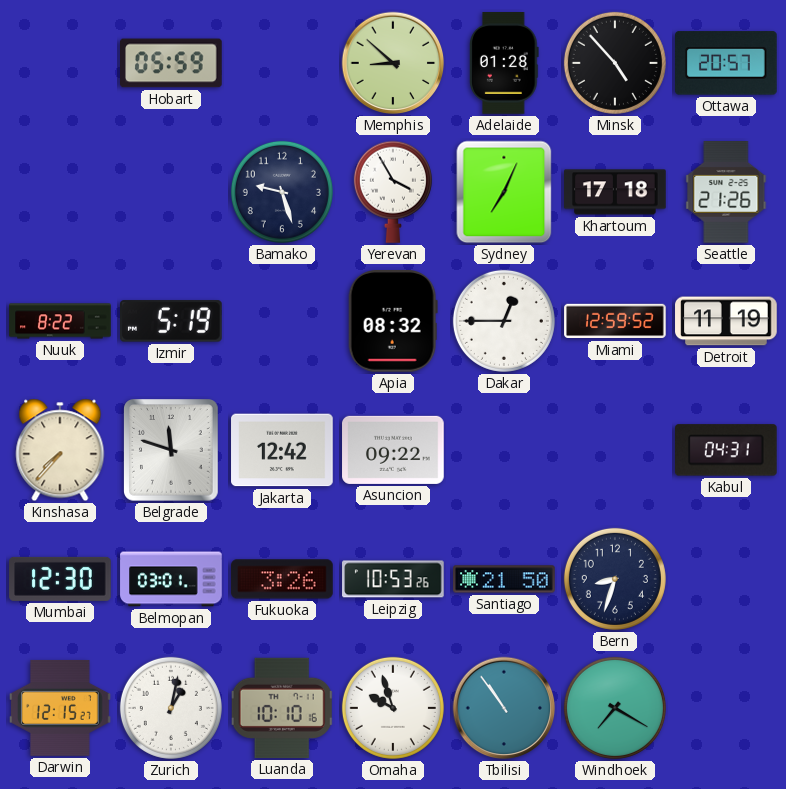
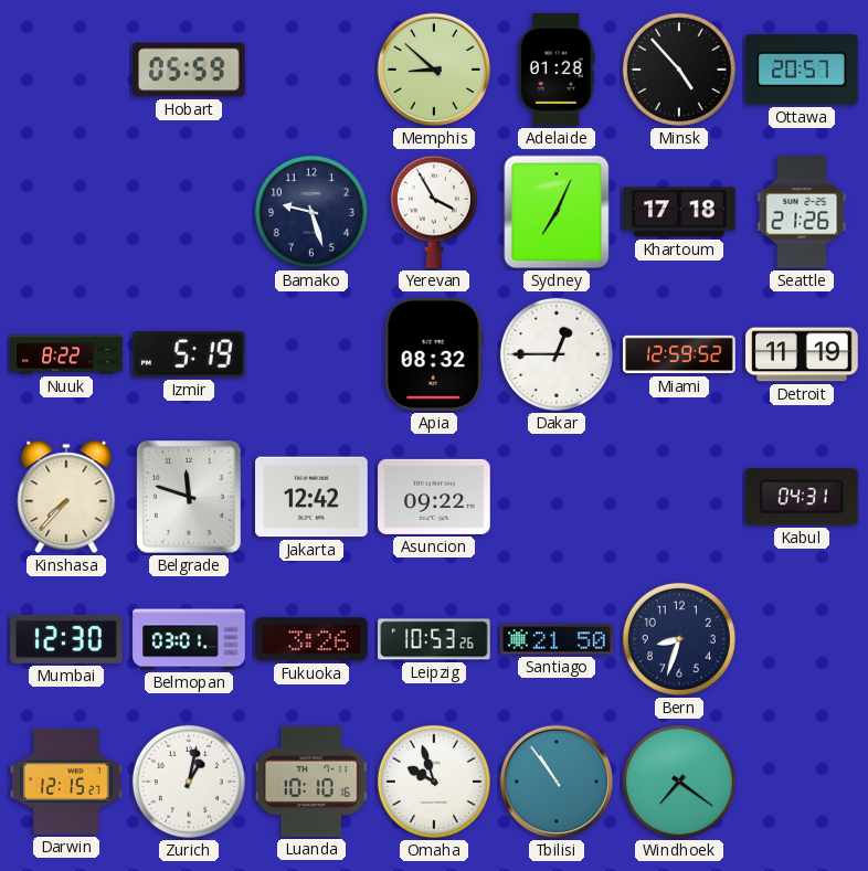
Windhoek: 7:20 -> 7:21
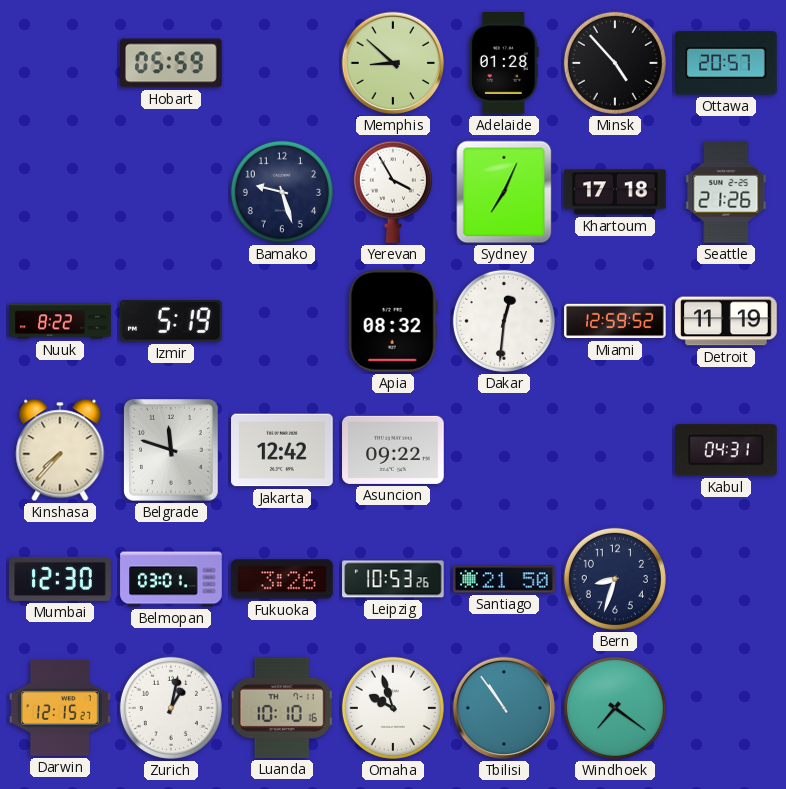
Dakar: 12:45 -> 12:31
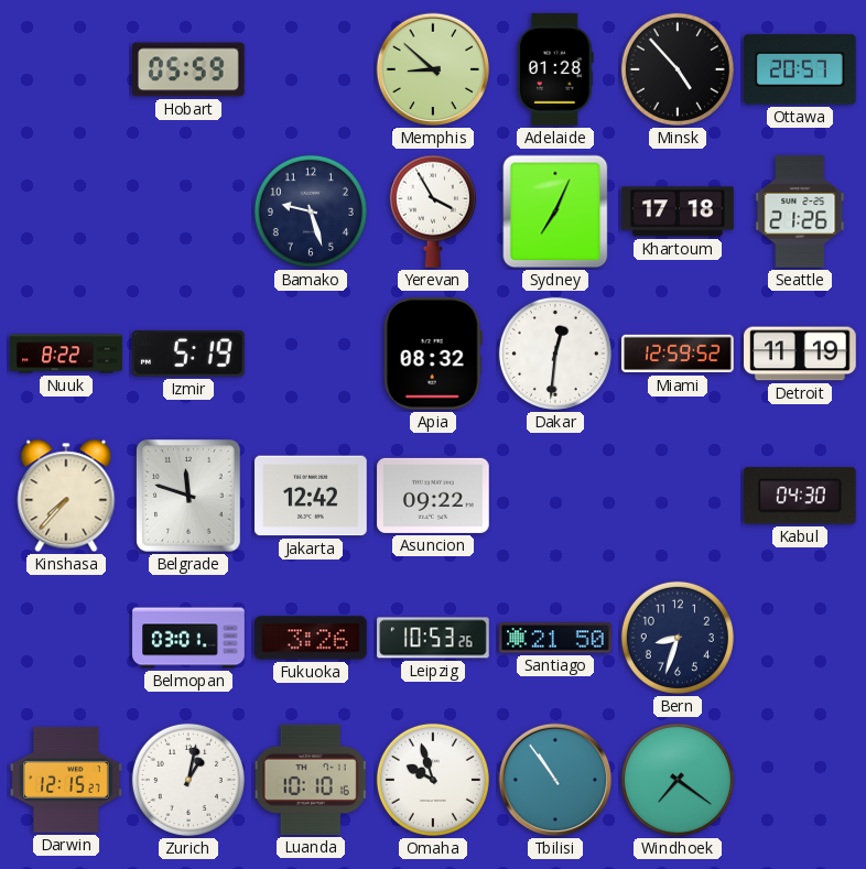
Kabul: 04:31 -> 04:30
Mumbai: 12:30 -> none
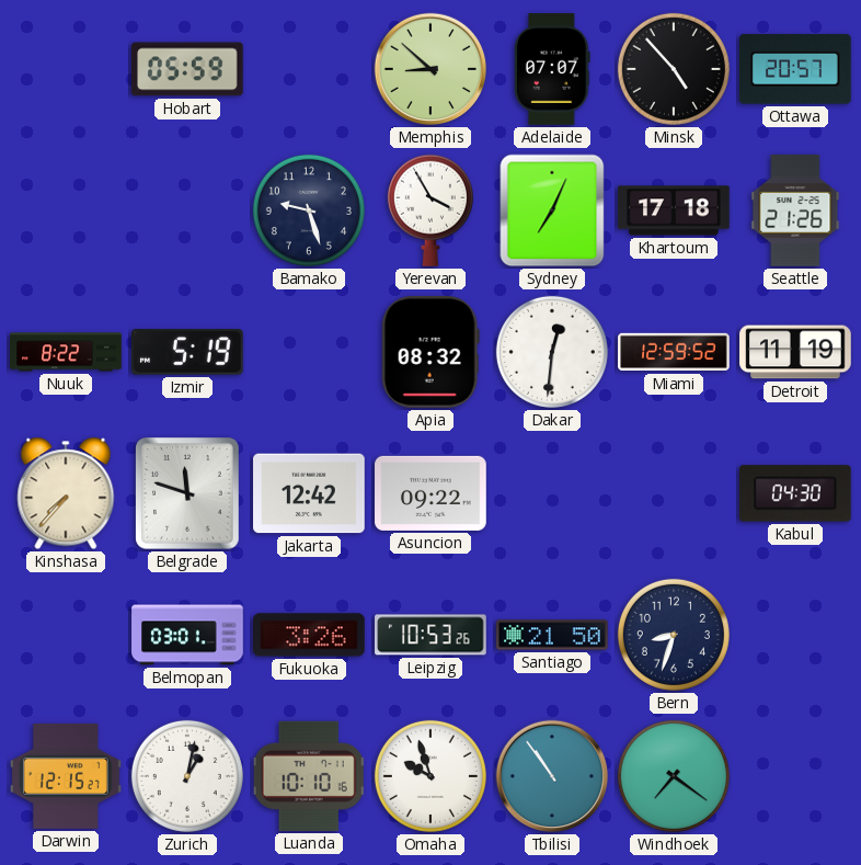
Adelaide: 01:28 -> 07:07
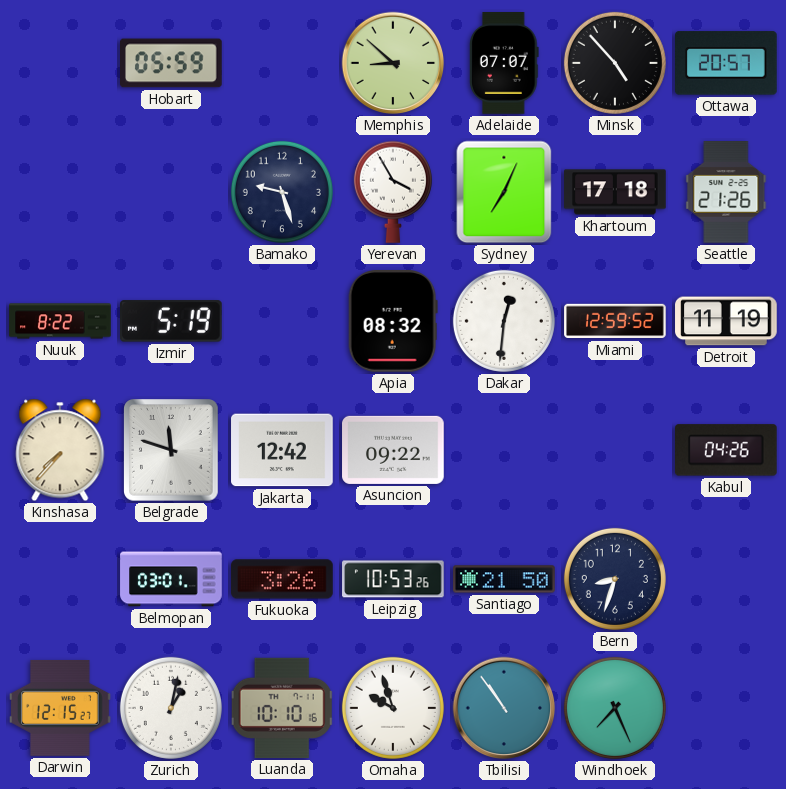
Kabul: 04:30 -> 04:26
Windhoek: 7:21 -> 7:26
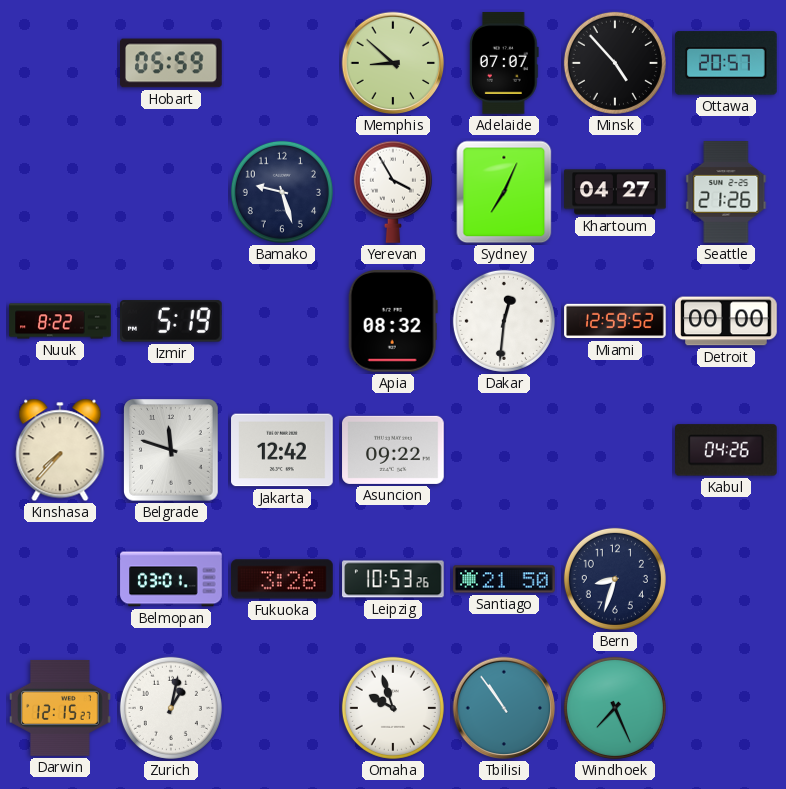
Khartoum: 17:18 -> 04:27
Detroit: 11:19 -> 00:00
Luanda: 10:10 -> none
